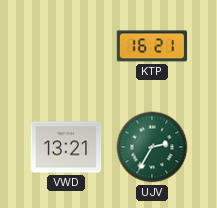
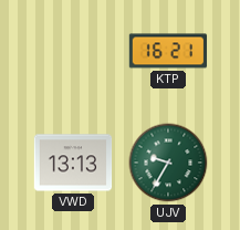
VWD: 13:21 -> 13:13
UJV: 2:35 -> 9:35
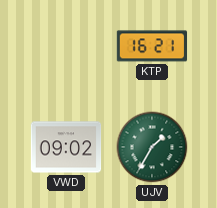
VWD: 13:13 -> 09:02
UJV: 9:35 -> 1:35
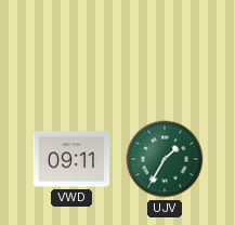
KTP: 16:21 -> none
VWD: 09:02 -> 09:11
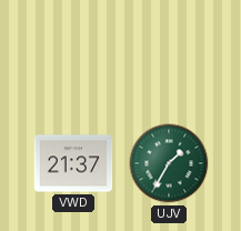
VWD: 09:11 -> 21:37
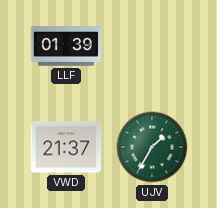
LLF: none -> 01:39
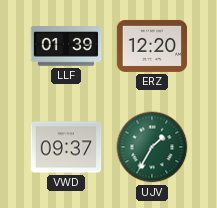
ERZ: none -> 12:20
VWD: 21:37 -> 09:37
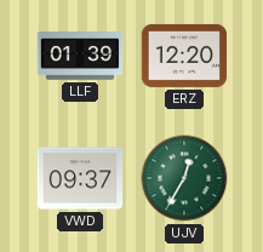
UJV: 1:35 -> 12:35
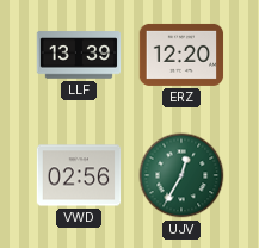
LLF: 01:39 -> 13:39
VWD: 09:37 -> 02:56
